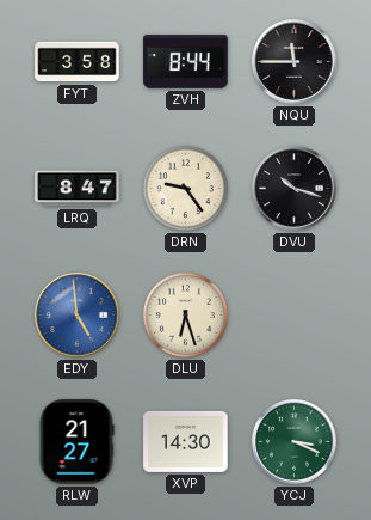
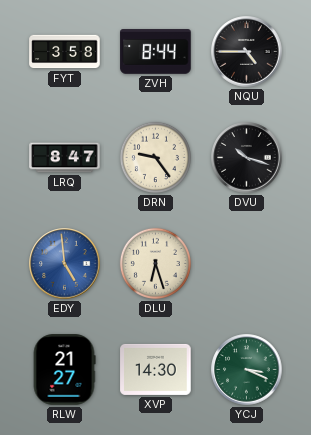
NQU: 11:45 -> 4:45
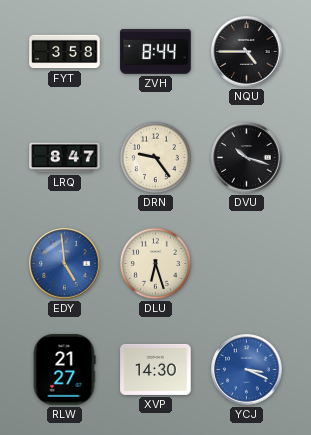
YCJ dial: green -> blue
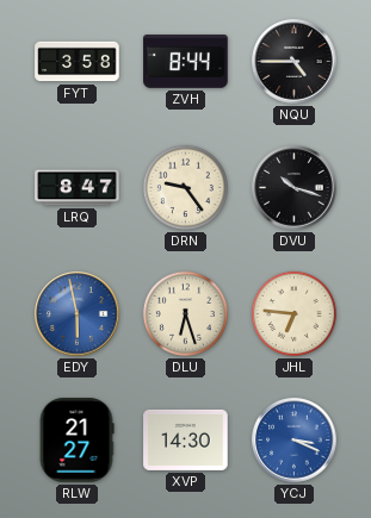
EDY: 4:59 -> 5:58
JHL: none -> 6:46
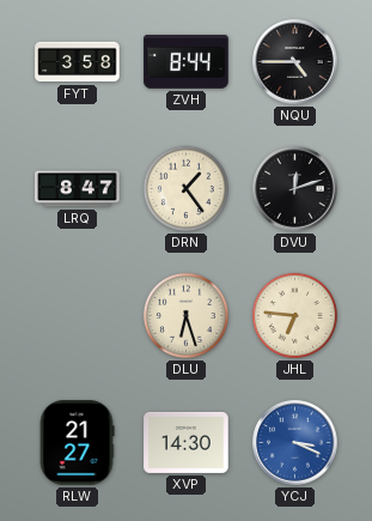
DRN: 9:24 -> 1:24
DVU: 10:18 -> 12:12
EDY: 5:58 -> none
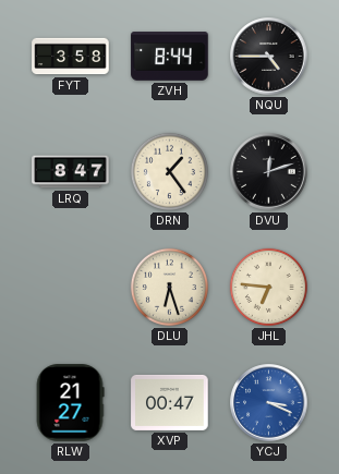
XVP: 14:30 -> 00:47
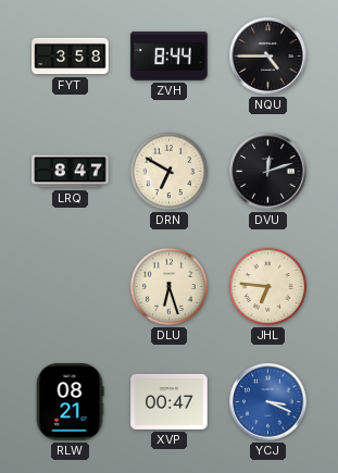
DRN: 1:24 -> 6:50
RLW: 21:27 -> 08:21
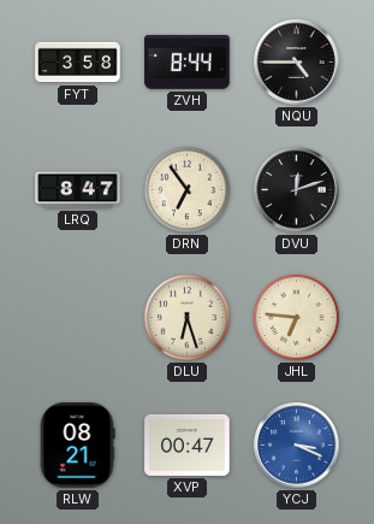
DRN: 6:50 -> 6:54
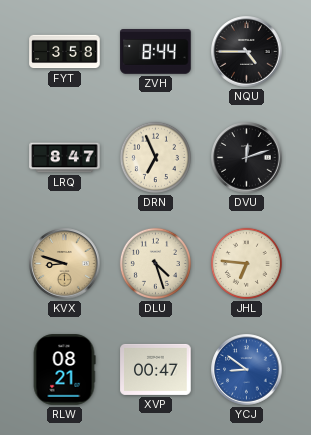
DRN: 6:54 -> 6:56
KVX: none -> 8:48
DLU: 6:27 -> 4:27
YCJ: 3:19 -> 8:51
